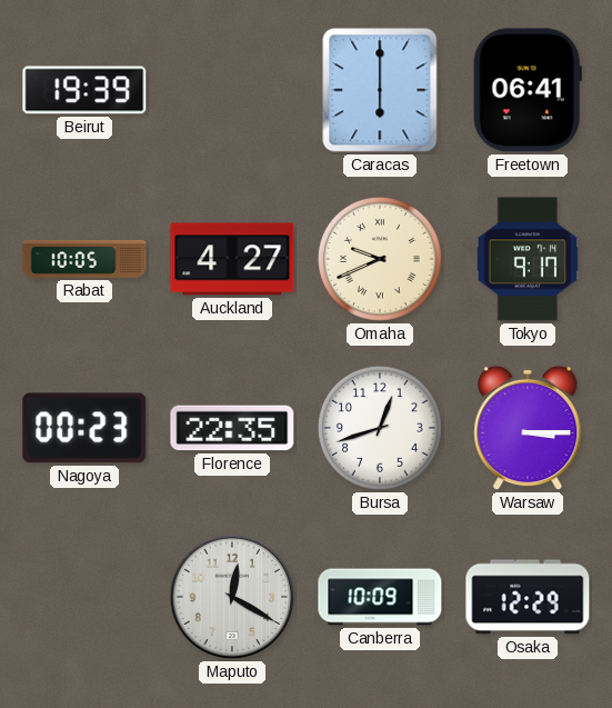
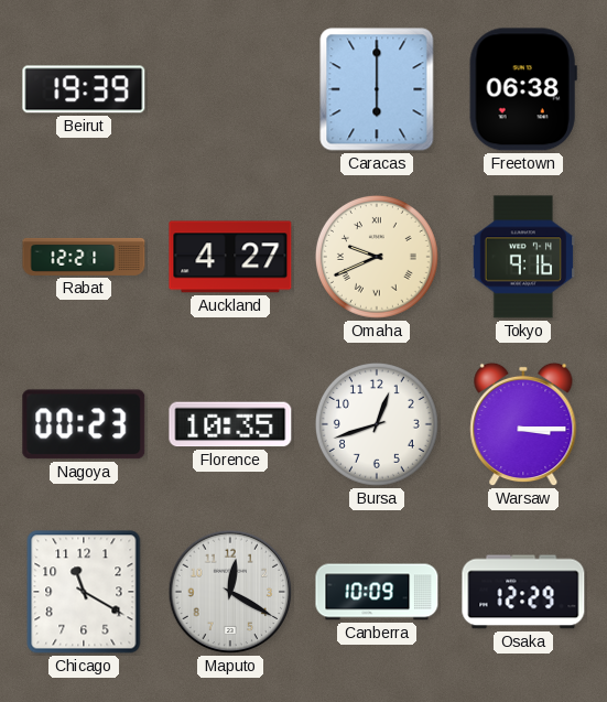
Freetown: 06:41 -> 06:38
Rabat: 10:05 -> 12:21
Tokyo: 9:17 -> 9:16
Florence: 22:35 -> 10:35
Chicago: none -> 11:20
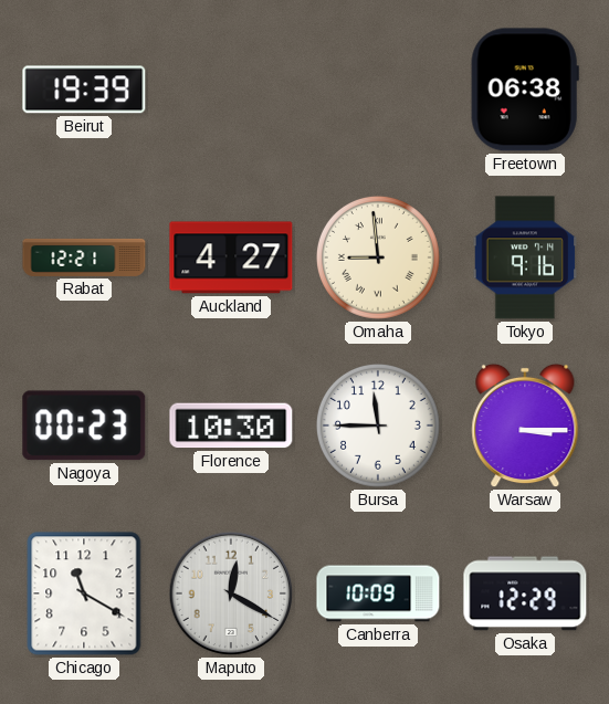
Caracas: 6:00 -> none
Omaha: 9:41 -> 8:59
Florence: 10:35 -> 10:30
Bursa: 12:42 -> 11:45
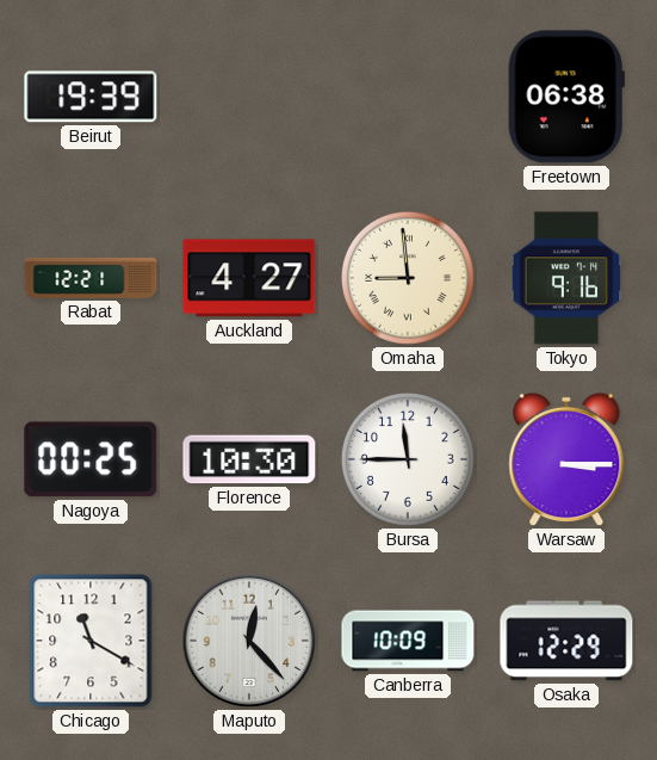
Nagoya: 00:23 -> 00:25
Maputo: 12:20 -> 12:23
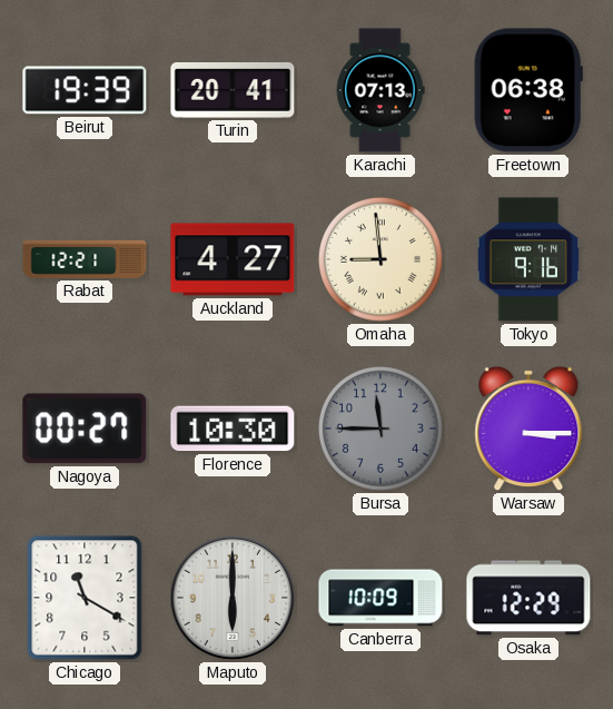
Turin: none -> 20:41
Karachi: none -> 07:13
Nagoya: 00:25 -> 00:27
Bursa dial: white -> grey
Maputo: 12:23 -> 6:00
